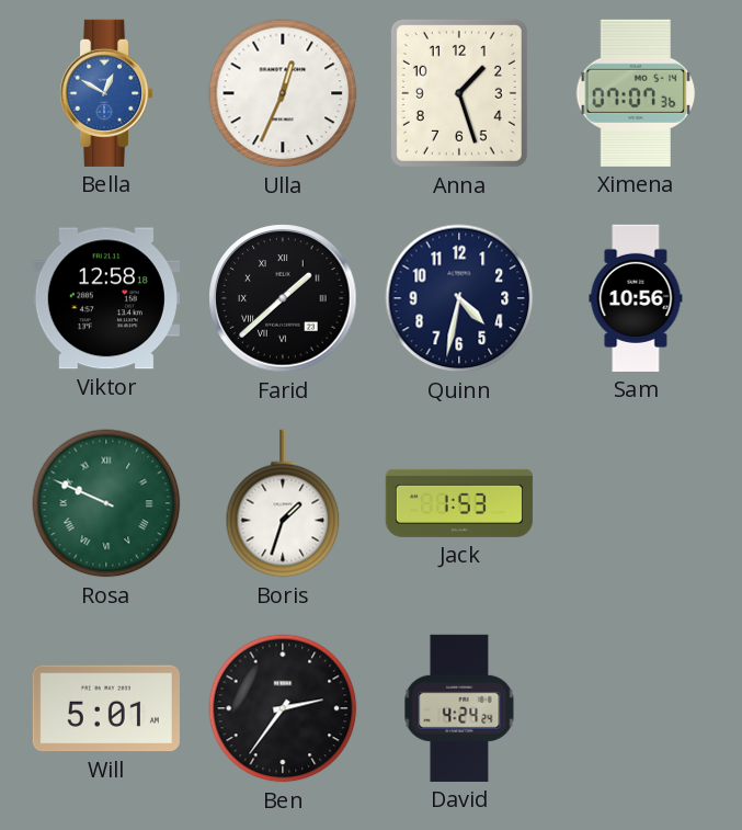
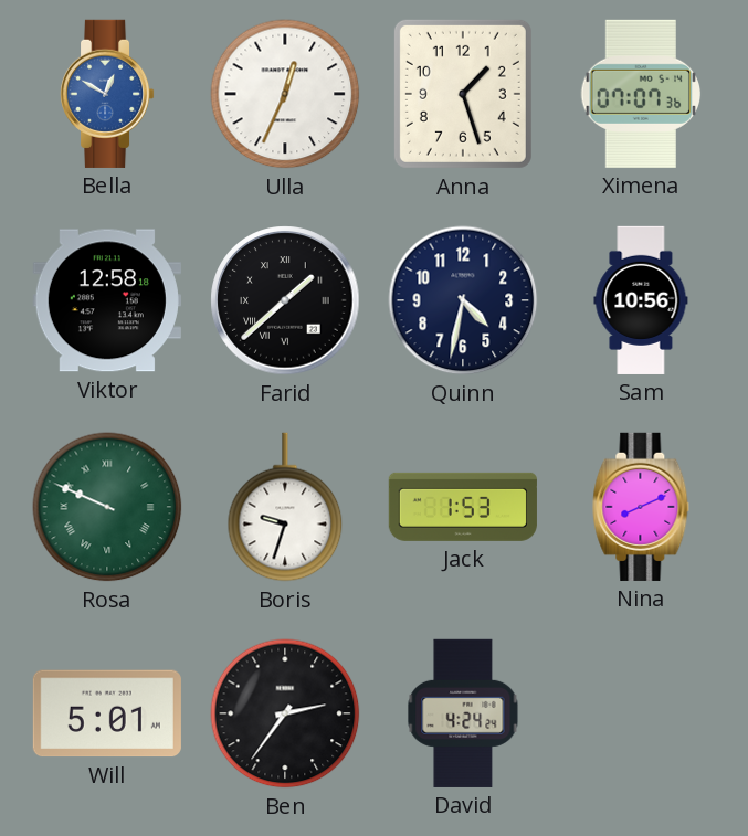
Boris: 1:33 -> 9:33
Nina: none -> 8:11
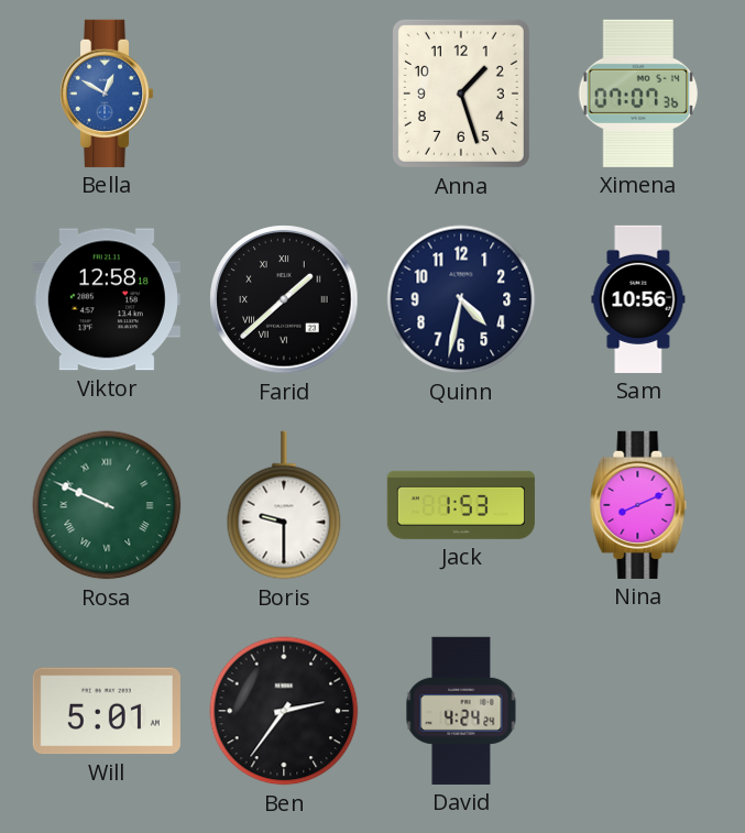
Ulla: 12:34 -> none
Boris: 9:33 -> 9:30
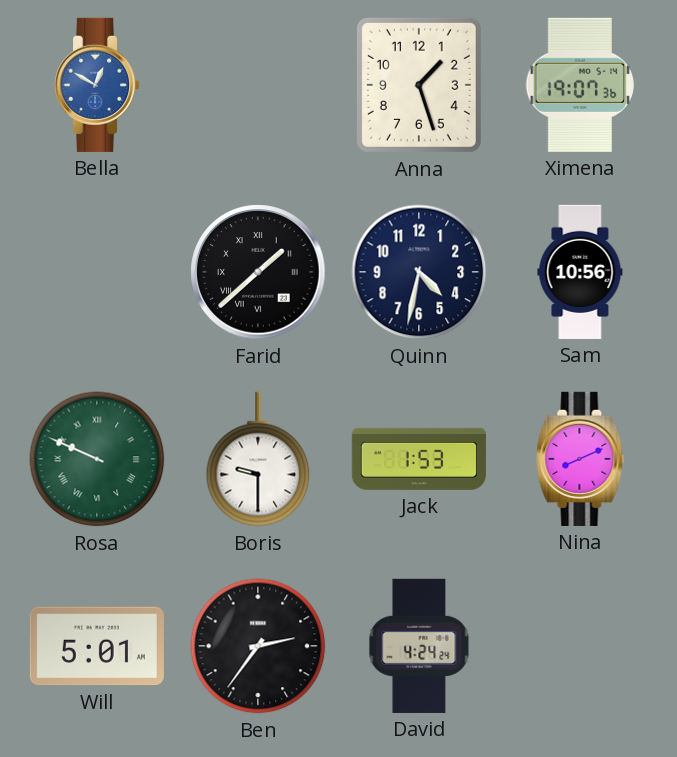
Ximena: 07:07 -> 19:07
Viktor: 12:58 -> none
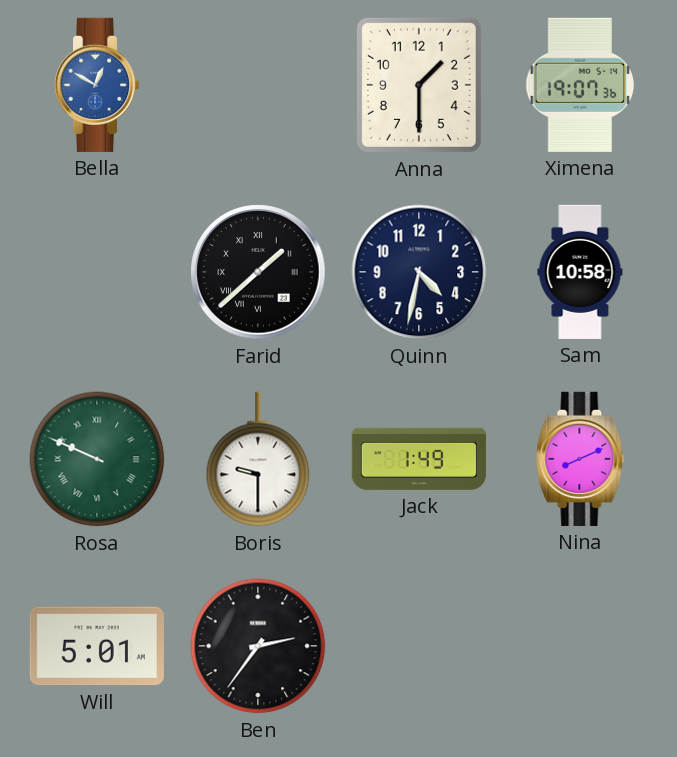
Anna: 1:27 -> 1:30
Sam: 10:56 -> 10:58
Jack: 1:53 -> 1:49
David: 4:24 -> none
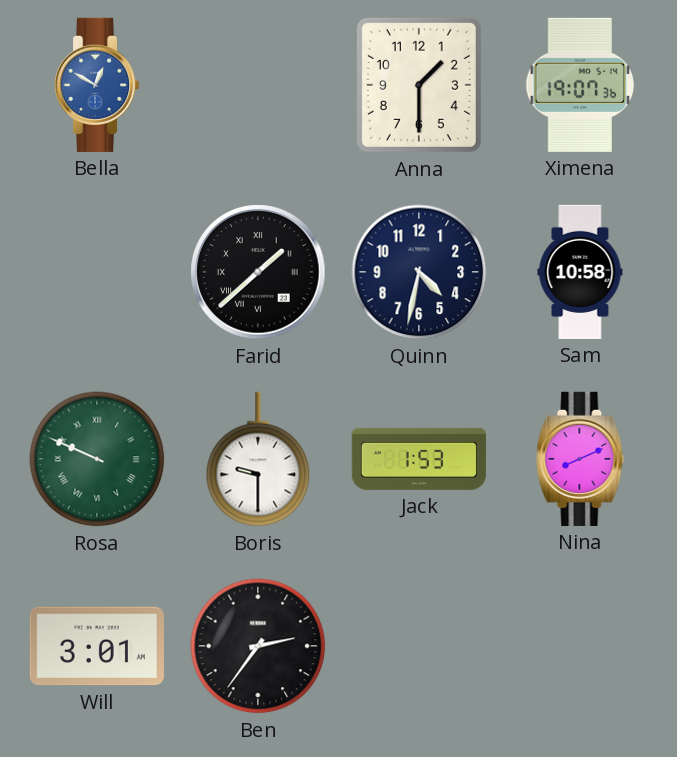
Jack: 1:49 -> 1:53
Will: 5:01 -> 3:01
